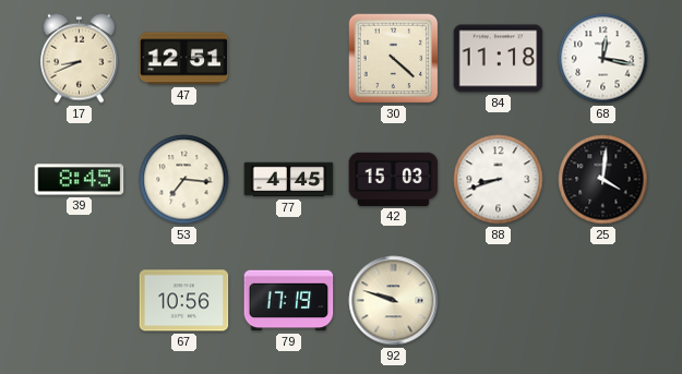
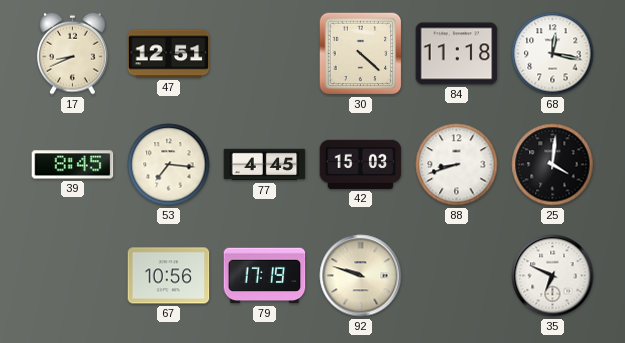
35: none -> 6:49
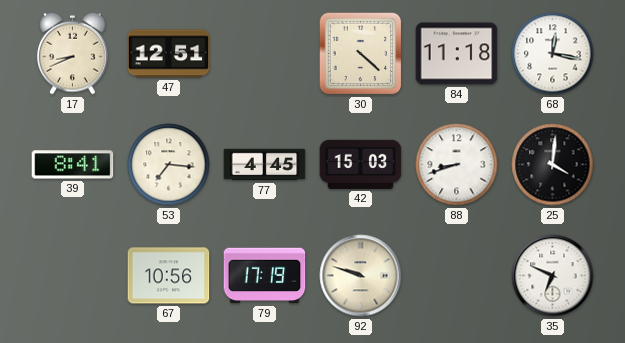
39: 8:45 -> 8:41
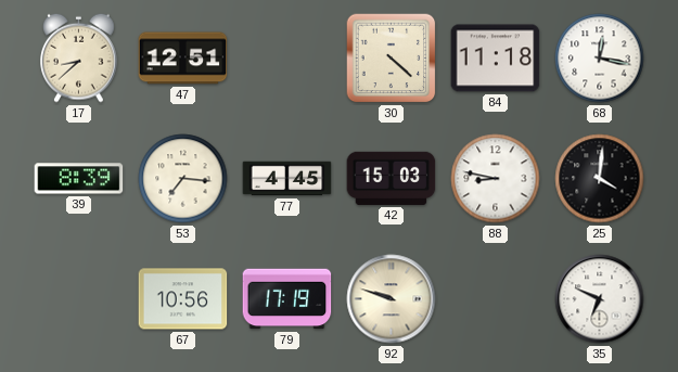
17: 8:41 -> 8:38
39: 8:41 -> 8:39
88: 8:42 -> 8:47
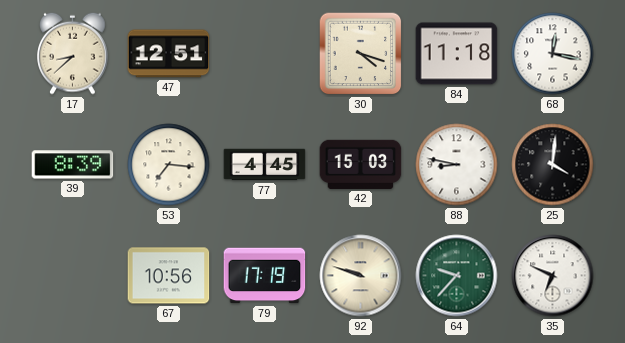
30: 4:22 -> 4:18
64: none -> 9:37
